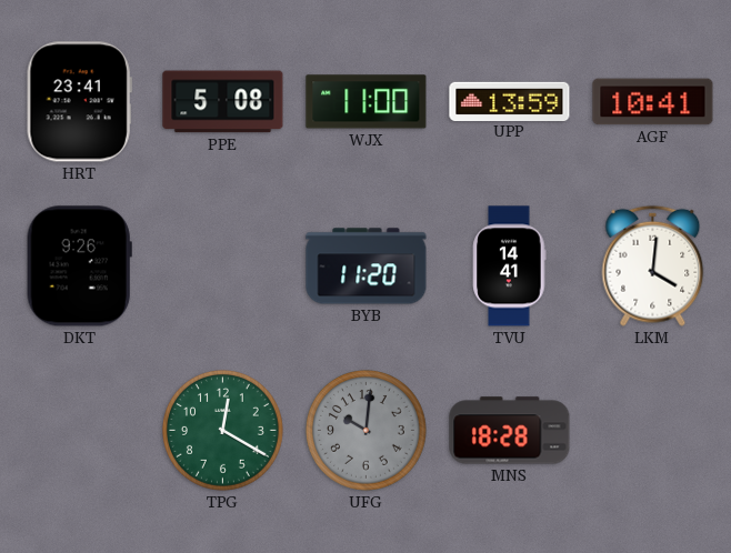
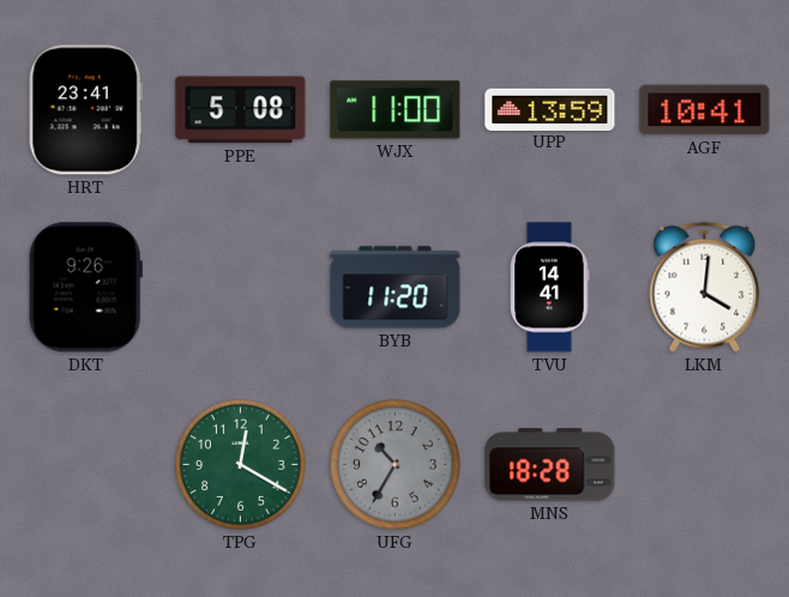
UFG: 10:01 -> 10:35
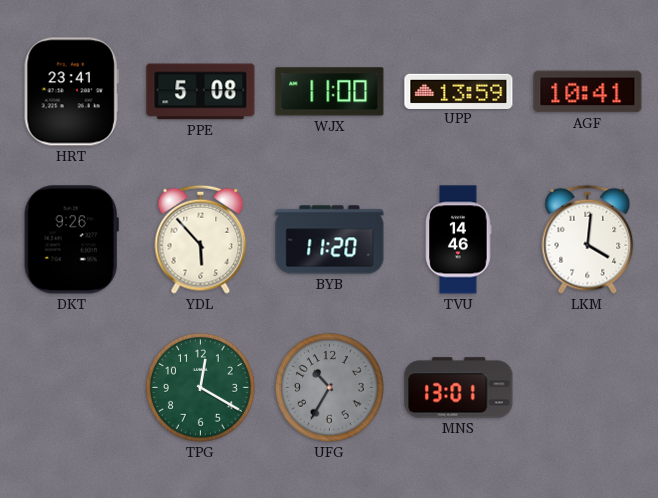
YDL: none -> 5:53
TVU: 14:41 -> 14:46
MNS: 18:28 -> 13:01
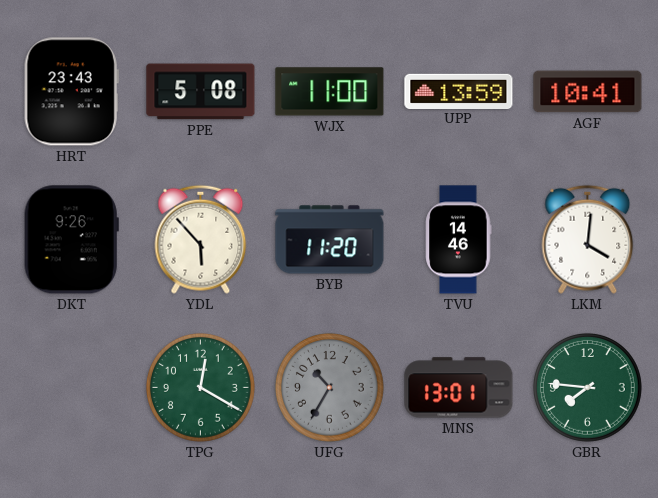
HRT: 23:41 -> 23:43
GBR: none -> 7:46
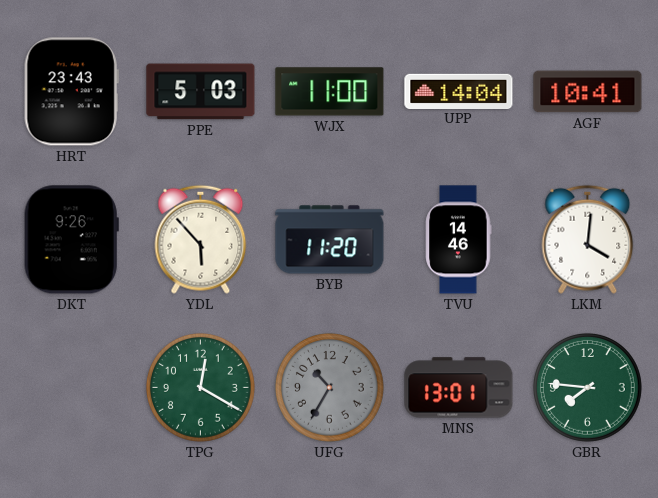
PPE: 5:08 -> 5:03
UPP: 13:59 -> 14:04
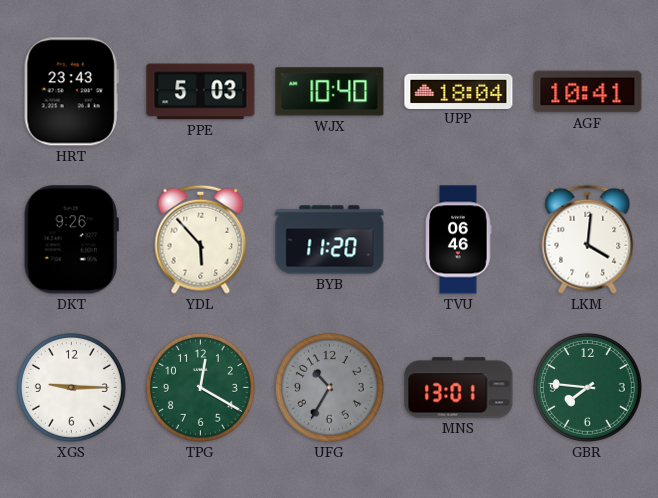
WJX: 11:00 -> 10:40
UPP: 14:04 -> 18:04
TVU: 14:46 -> 06:46
XGS: none -> 9:15
